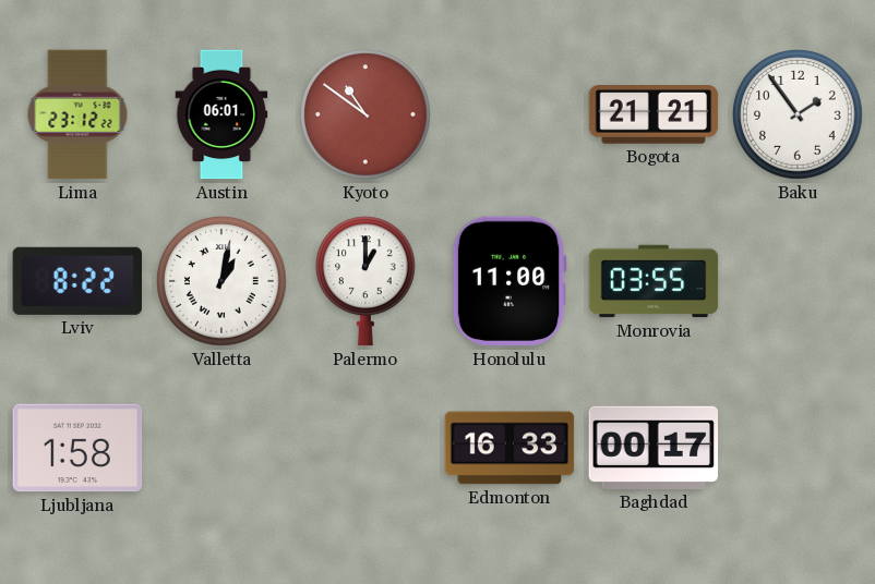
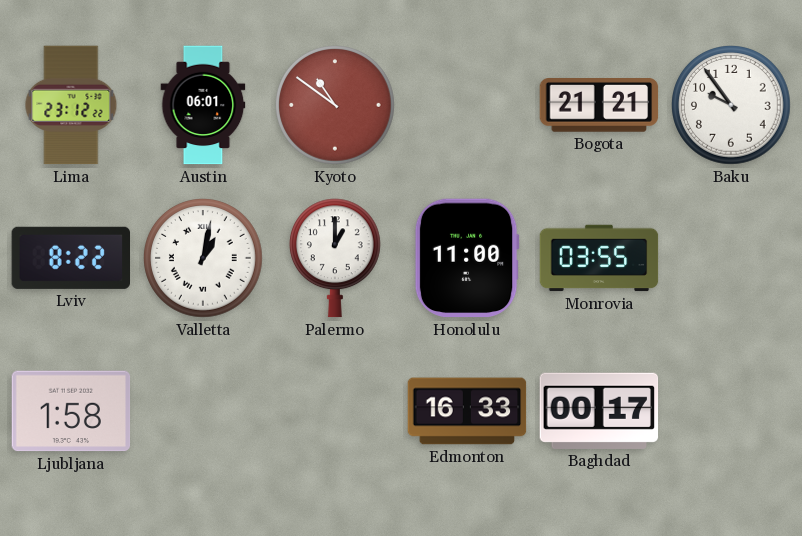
Baku: 1:54 -> 9:54
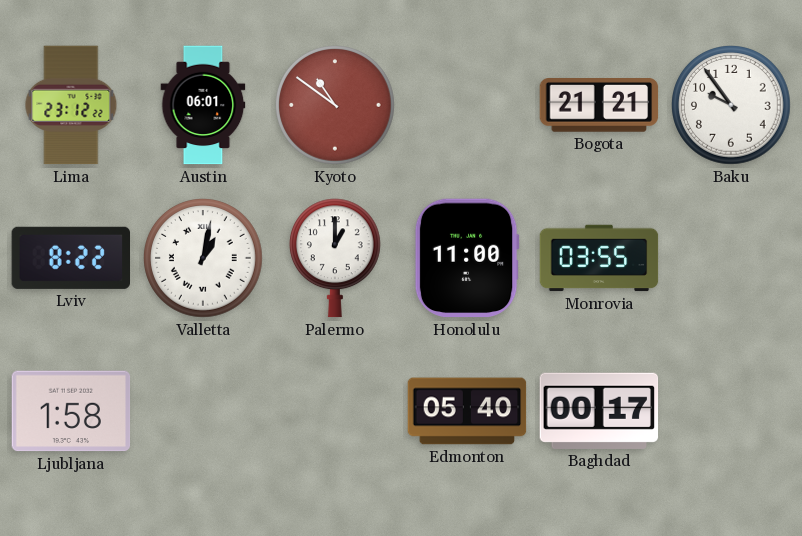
Edmonton: 16:33 -> 05:40
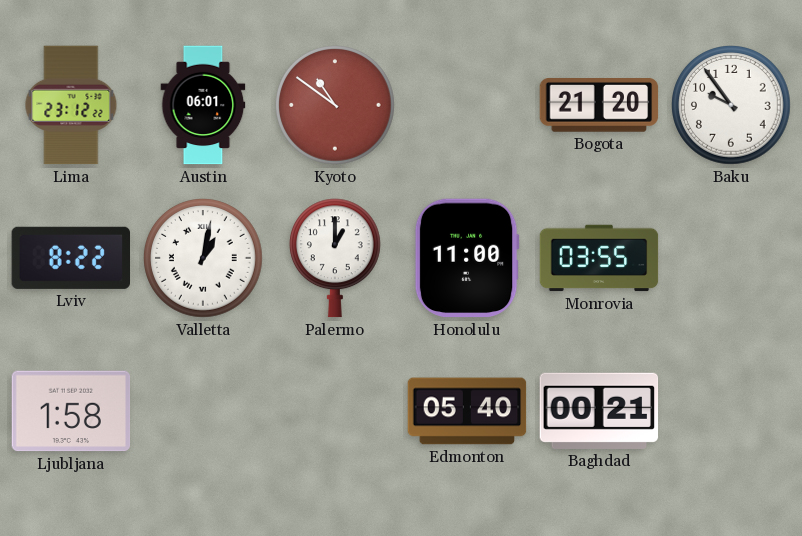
Bogota: 21:21 -> 21:20
Baghdad: 00:17 -> 00:21
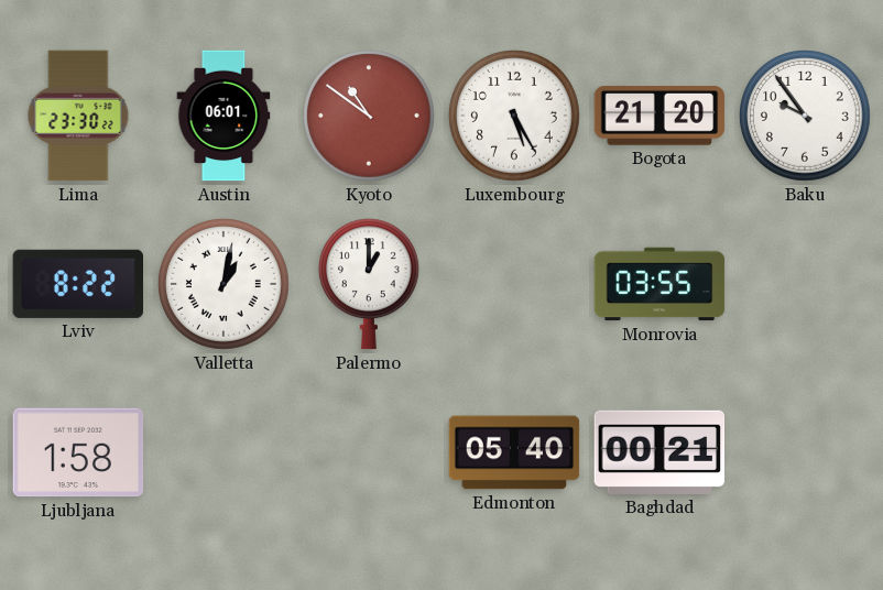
Lima: 23:12 -> 23:30
Luxembourg: none -> 5:25
Honolulu: 11:00 -> none
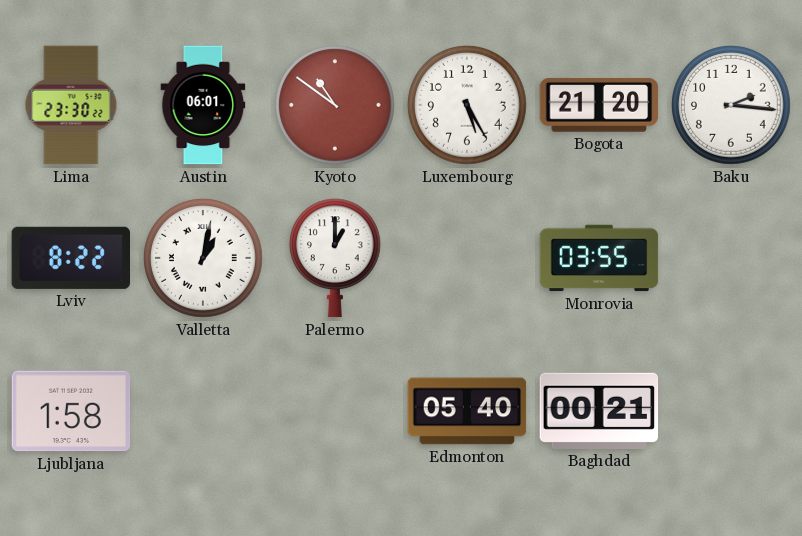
Baku: 9:54 -> 2:16
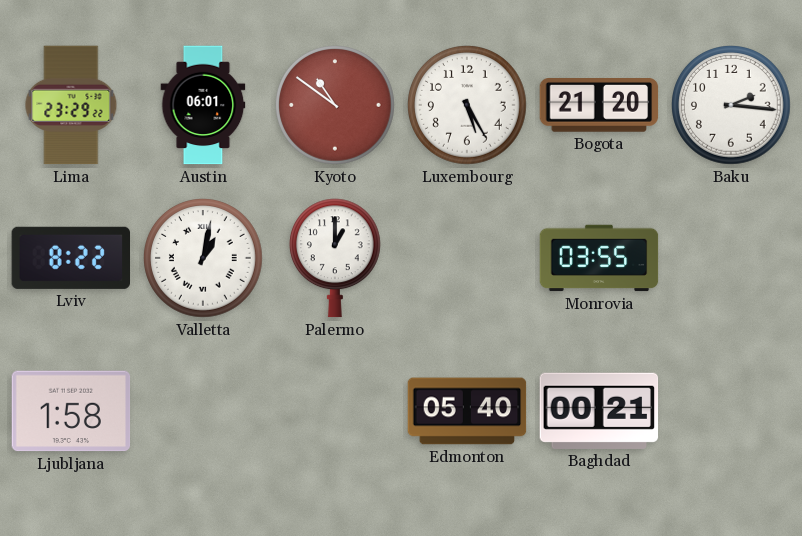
Lima: 23:30 -> 23:29
